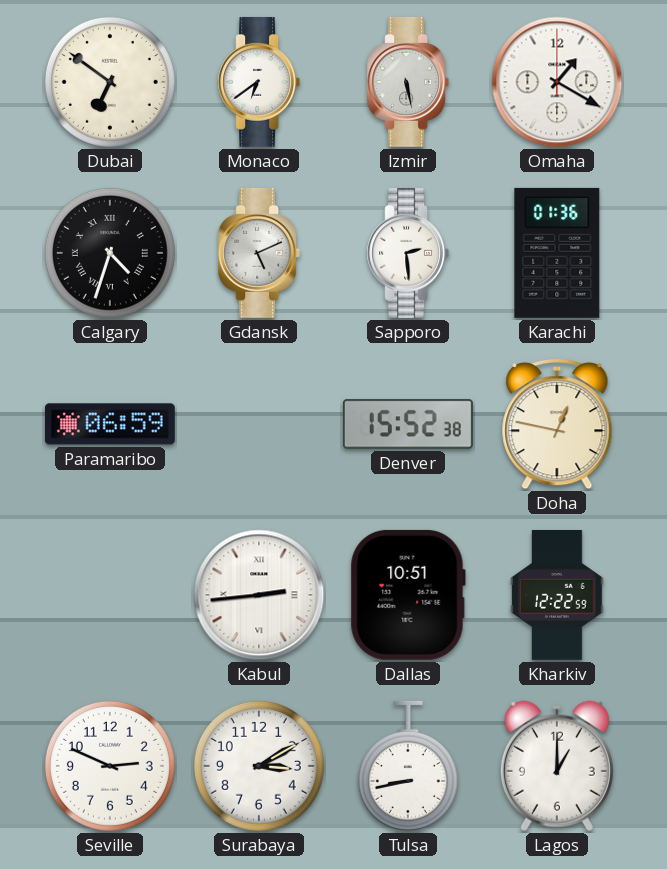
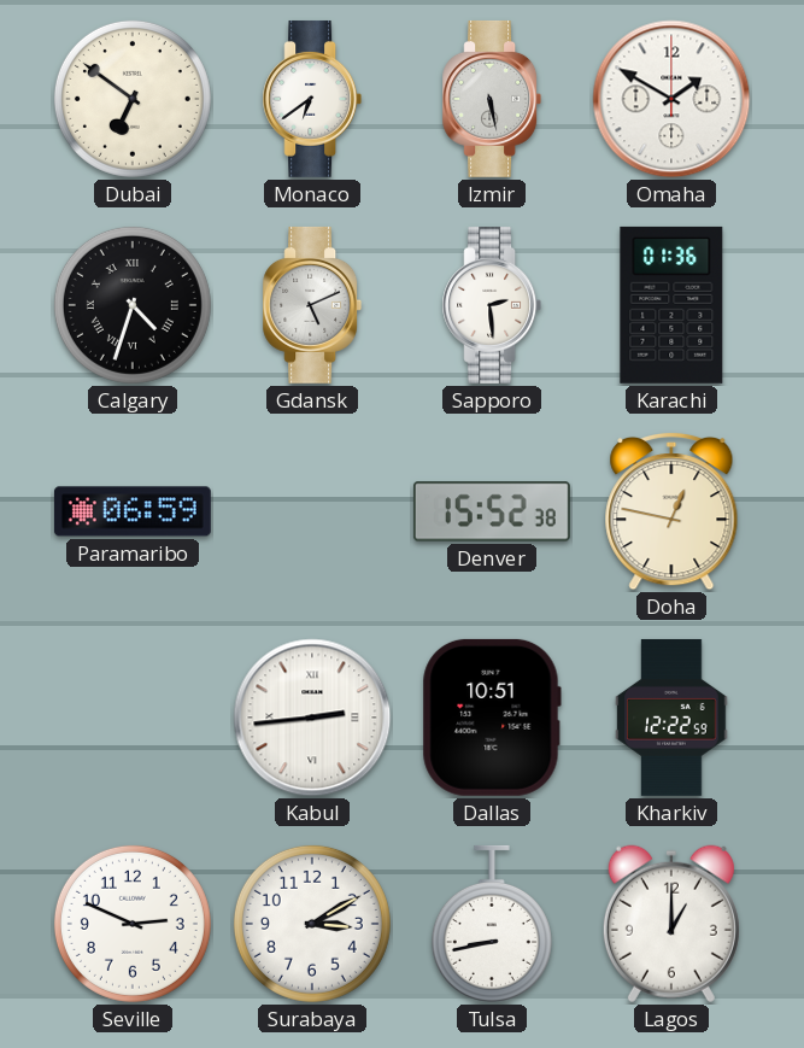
Omaha: 1:20 -> 1:50
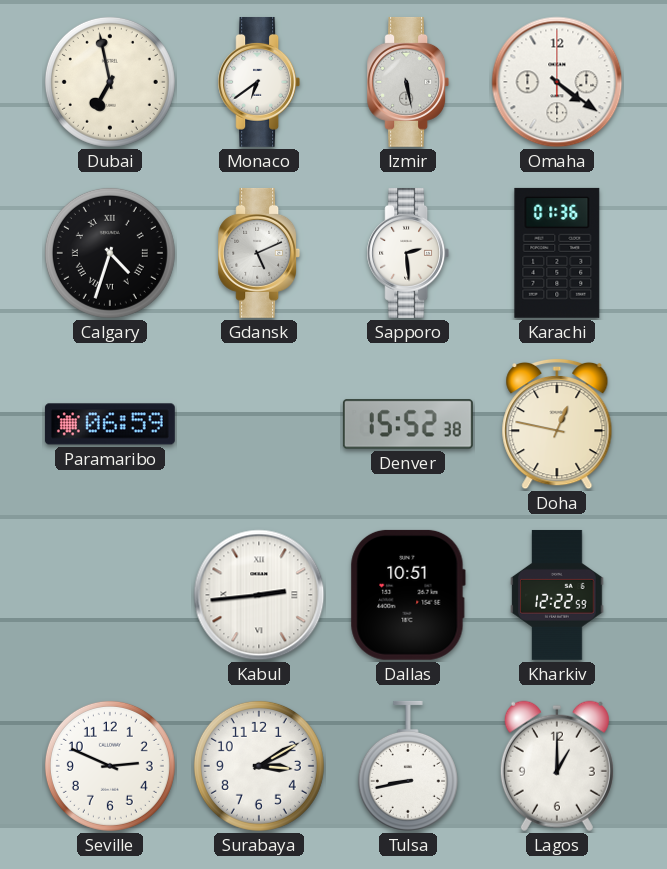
Dubai: 6:51 -> 6:58
Omaha: 1:50 -> 4:21
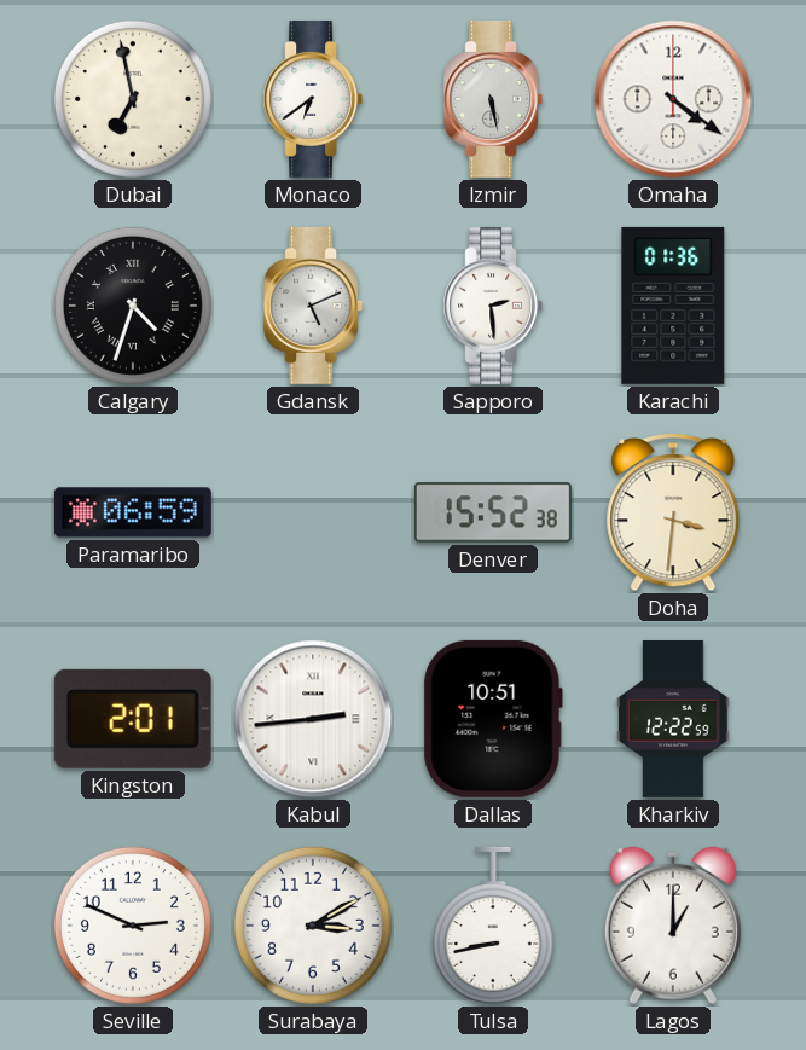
Doha: 12:47 -> 3:31
Kingston: none -> 2:01
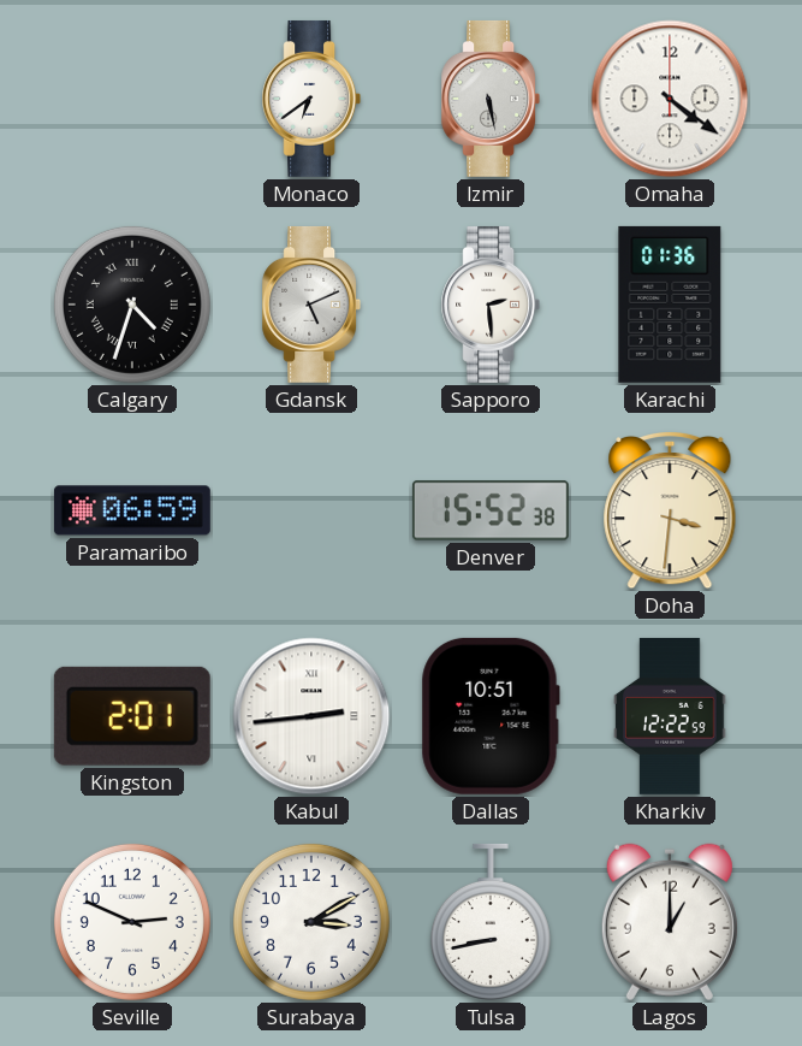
Dubai: 6:58 -> none
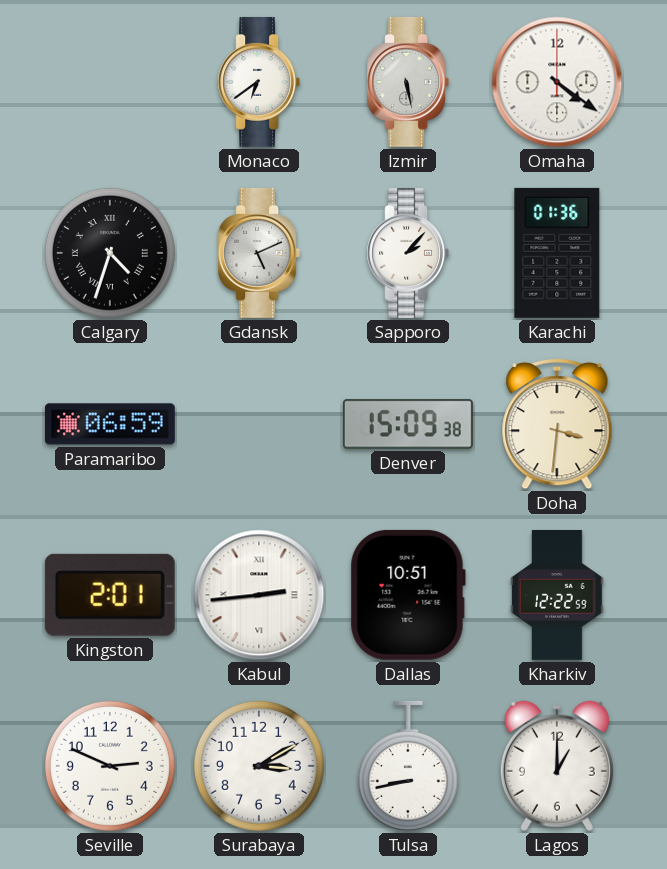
Sapporo: 2:29 -> 2:07
Denver: 15:52 -> 15:09
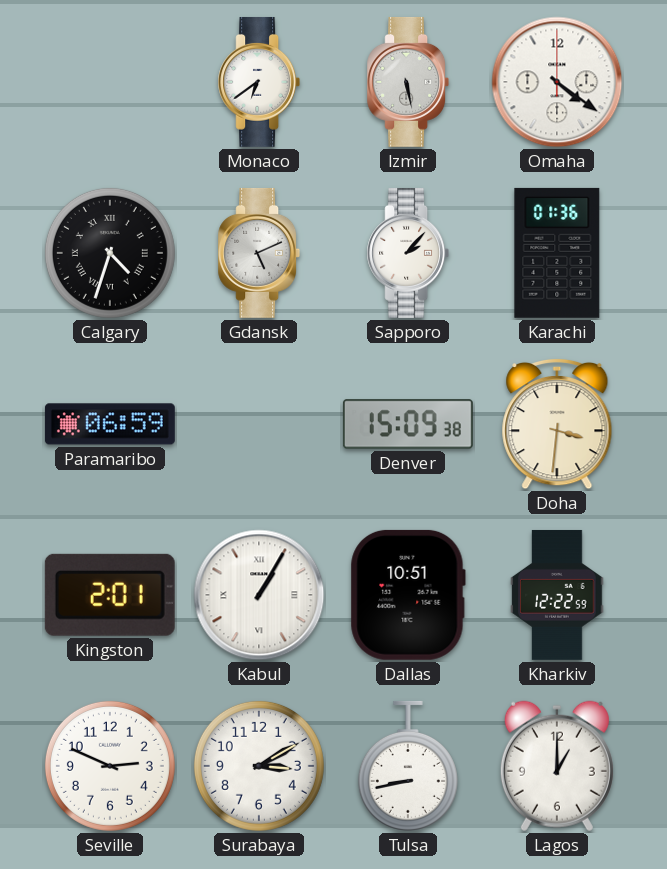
Kabul: 2:44 -> 1:05
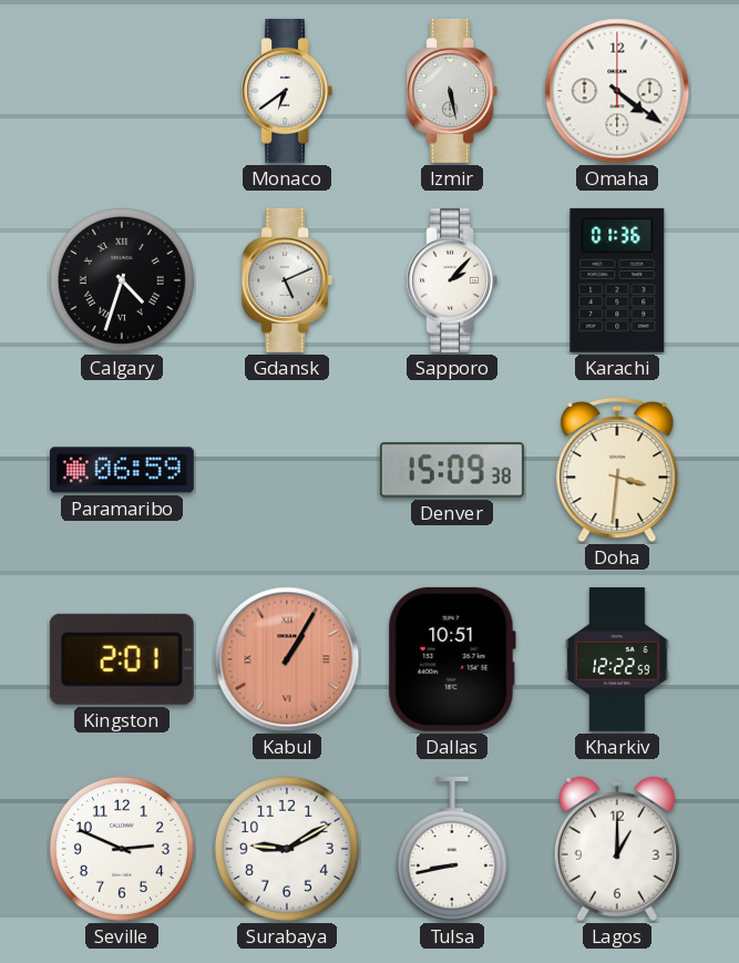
Kabul dial: white -> salmon
Surabaya: 3:10 -> 9:10
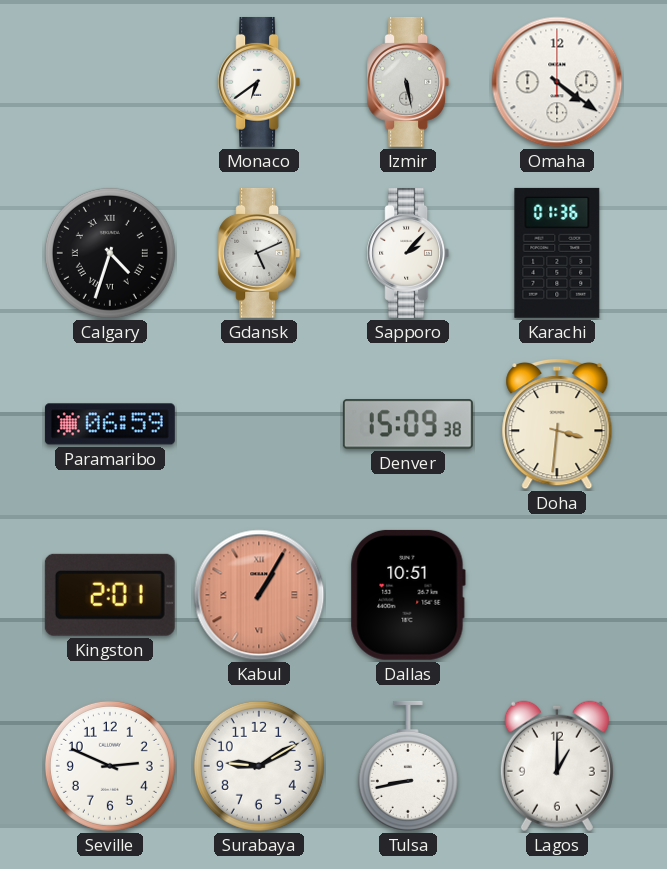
Kharkiv: 12:22 -> none
